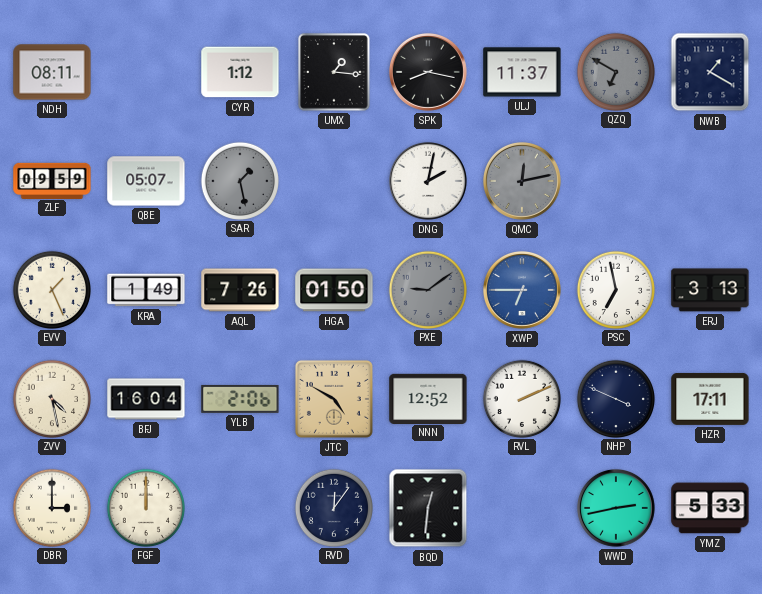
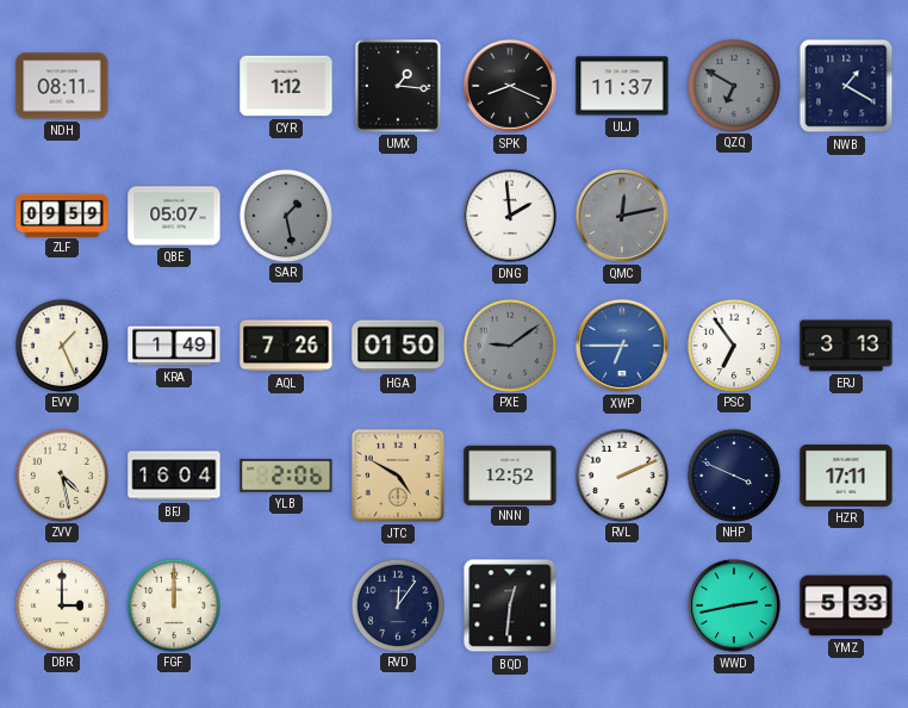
SPK: 8:17 -> 8:19
DNG: 2:02 -> 1:59
PSC: 6:58 -> 6:54
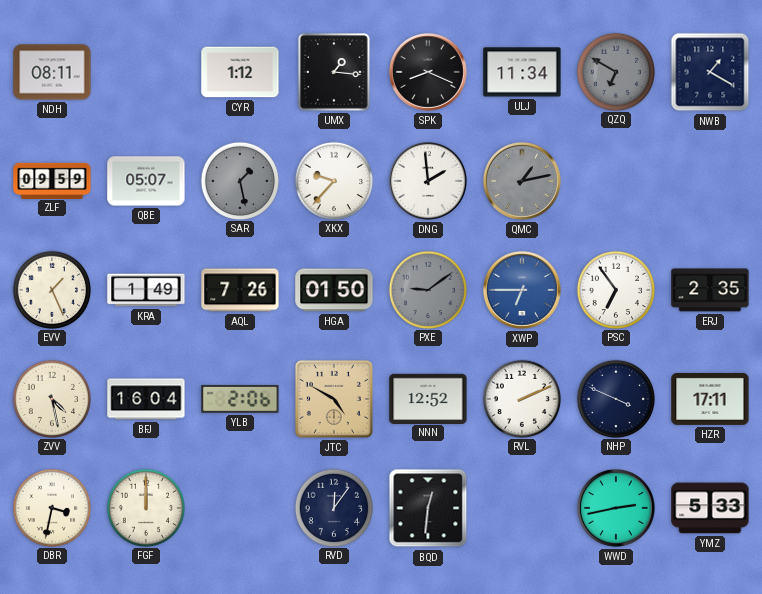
ULJ: 11:37 -> 11:34
XKX: none -> 9:37
QMC: 12:13 -> 1:13
ERJ: 3:13 -> 2:35
DBR: 3:00 -> 3:32
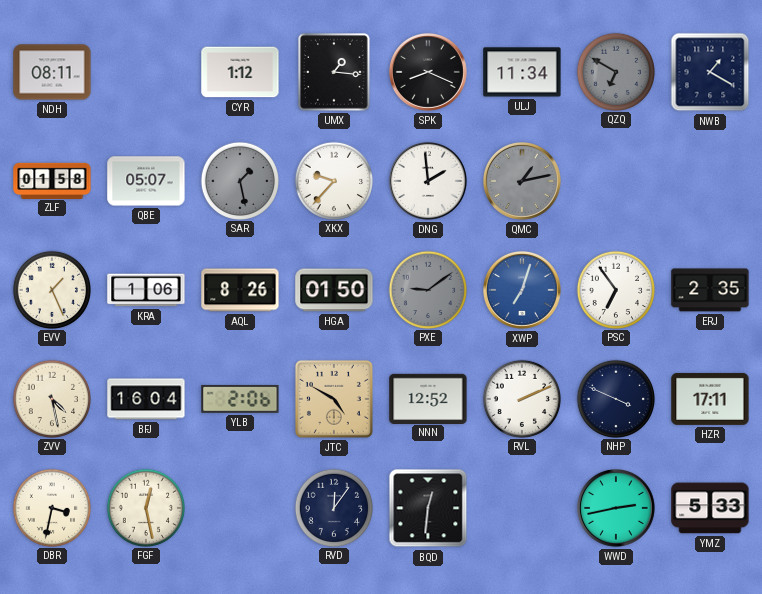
ZLF: 09:59 -> 01:58
KRA: 1:49 -> 1:06
AQL: 7:26 -> 8:26
XWP: 6:45 -> 7:03
FGF: 12:00 -> 12:28
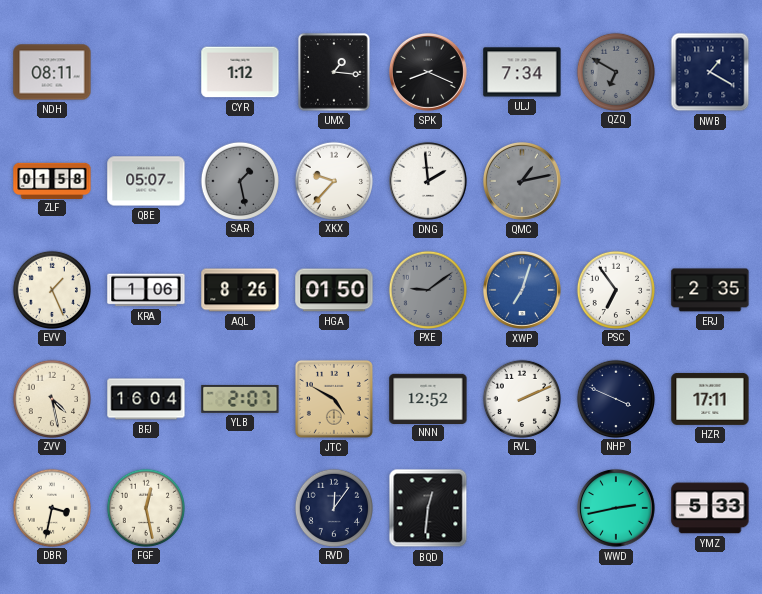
ULJ: 11:34 -> 7:34
YLB: 2:06 -> 2:07
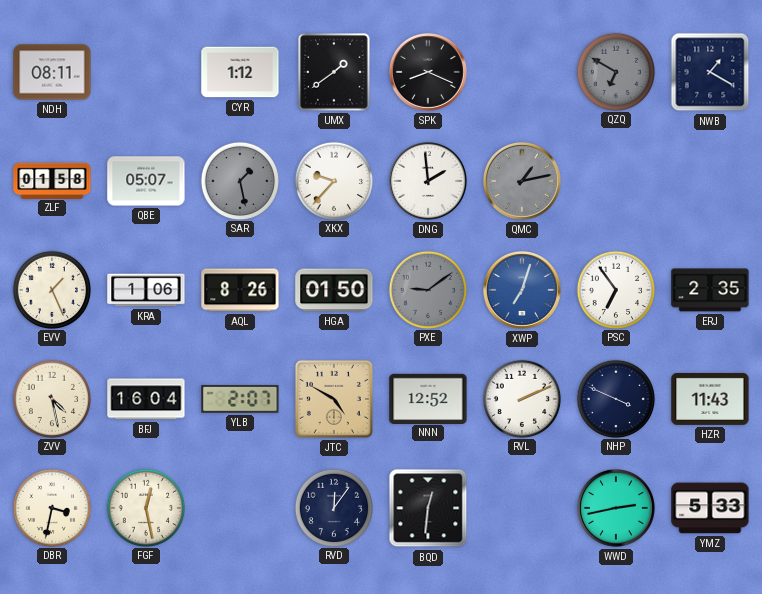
UMX: 1:16 -> 1:39
ULJ: 7:34 -> none
HZR: 17:11 -> 11:43
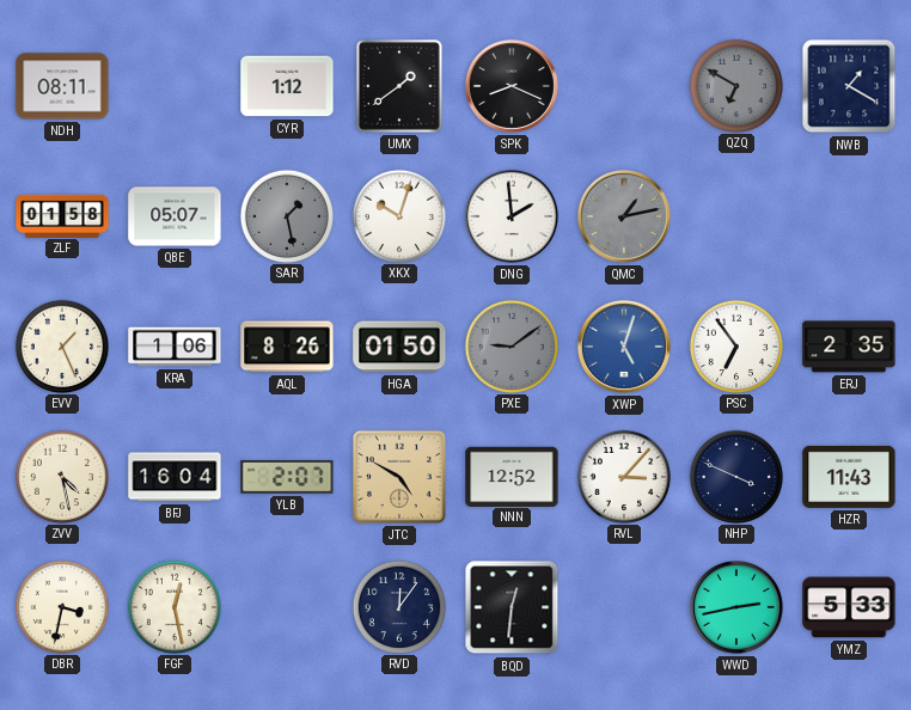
XKX: 9:37 -> 10:03
XWP: 7:03 -> 5:03
RVL: 2:11 -> 3:07
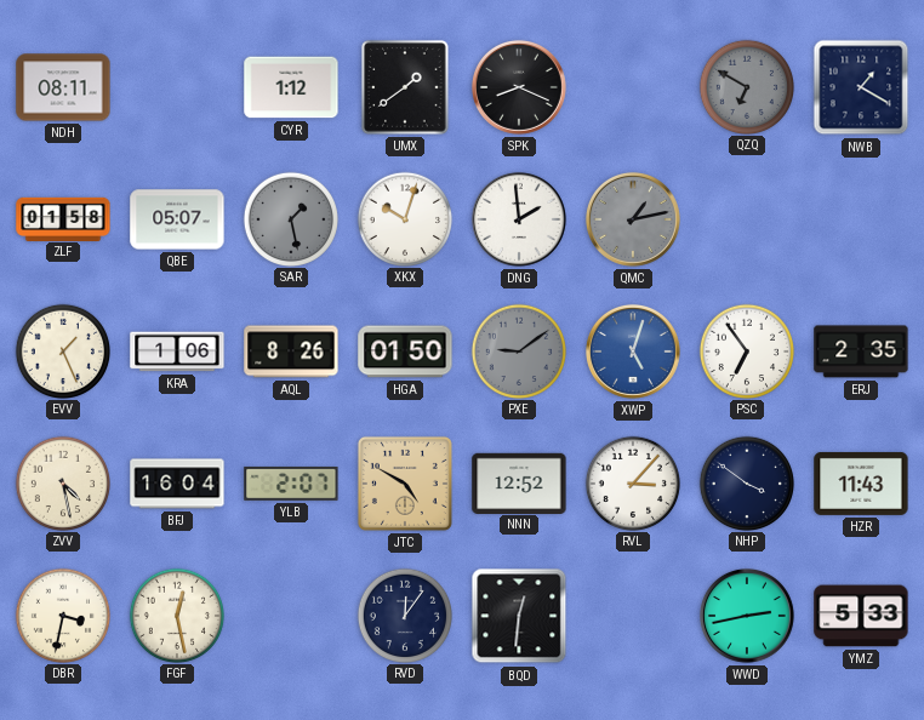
NHP: 3:49 -> 3:51
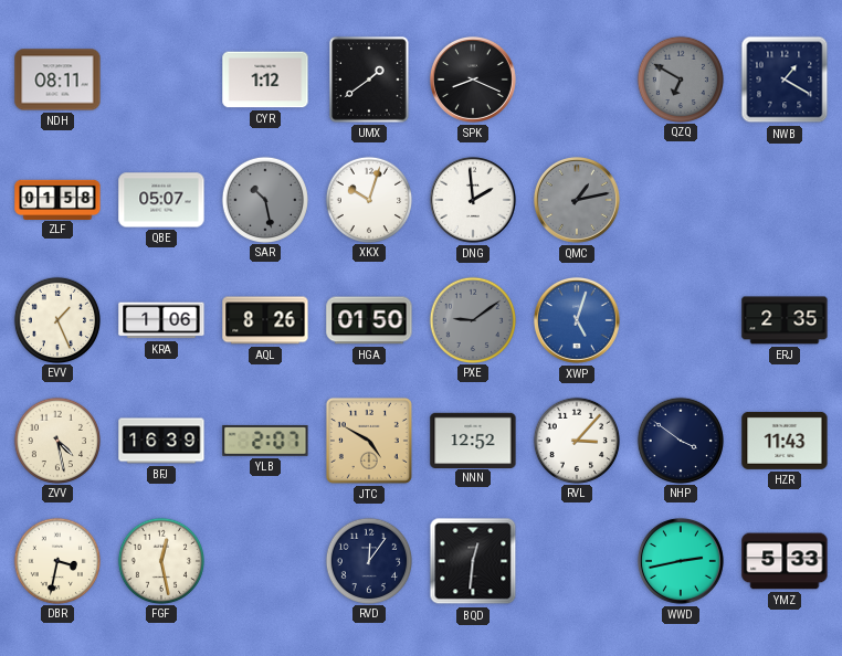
SAR: 1:28 -> 10:28
PSC: 6:54 -> none
BFJ: 16:04 -> 16:39
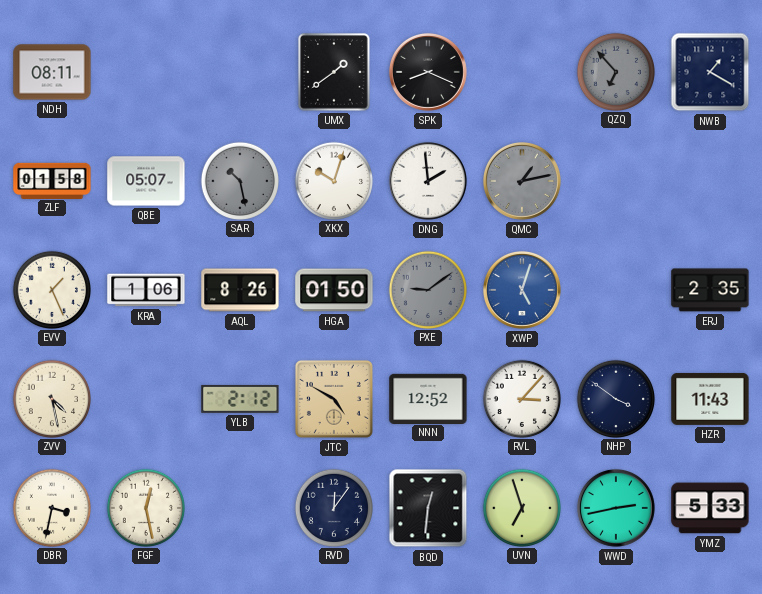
CYR: 1:12 -> none
QZQ: 6:50 -> 6:53
BFJ: 16:39 -> none
YLB: 2:07 -> 2:12
UVN: none -> 6:57
